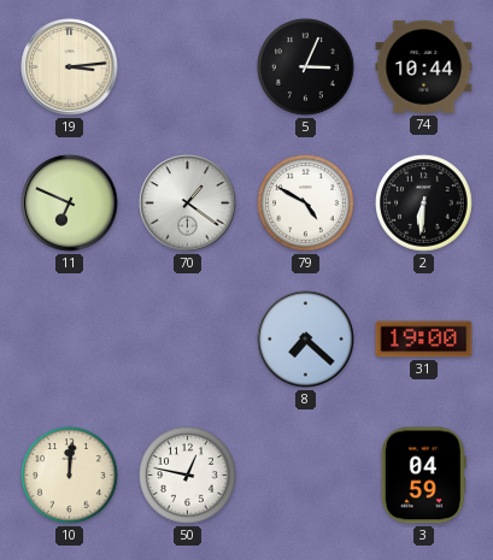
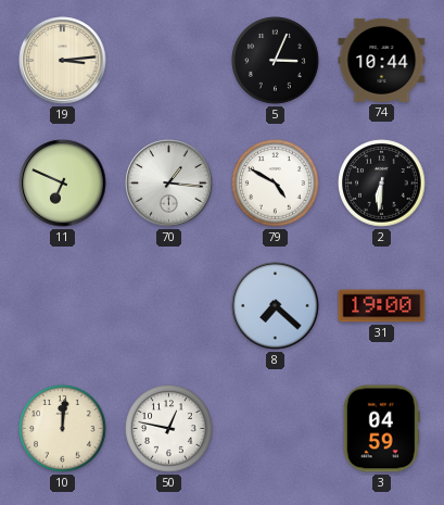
70: 1:21 -> 1:16
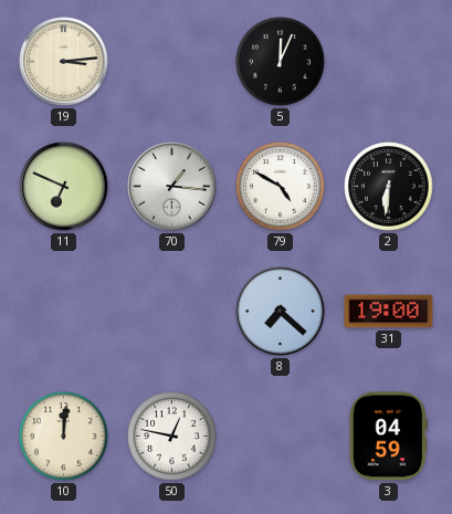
5: 3:04 -> 12:04
74: 10:44 -> none
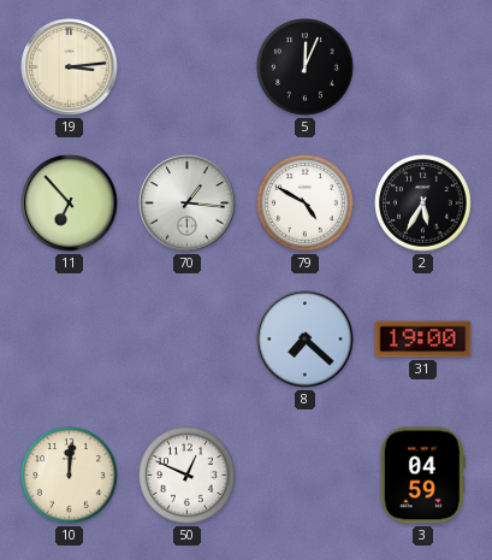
11: 6:49 -> 6:53
2: 6:31 -> 5:35
50: 12:47 -> 12:49
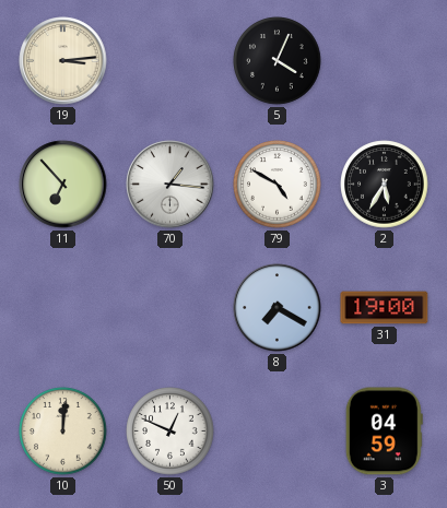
5: 12:04 -> 4:04
8: 7:22 -> 7:20
